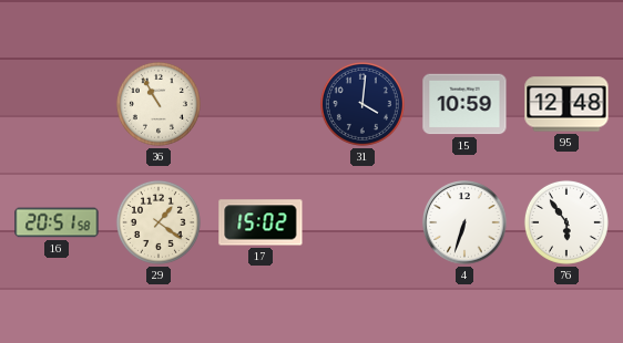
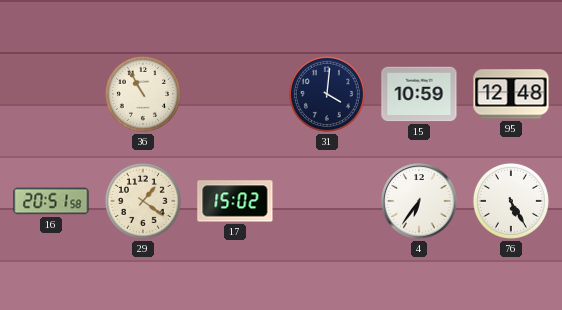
4: 6:33 -> 6:36
76: 5:54 -> 5:25
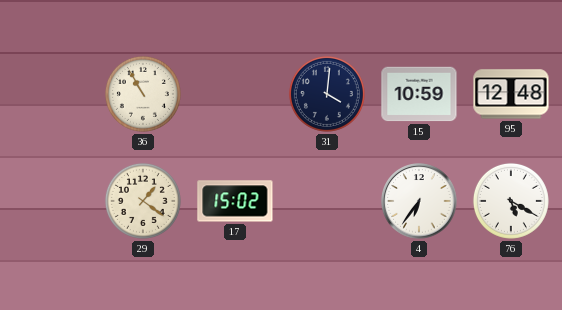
16: 20:51 -> none
76: 5:25 -> 5:20
